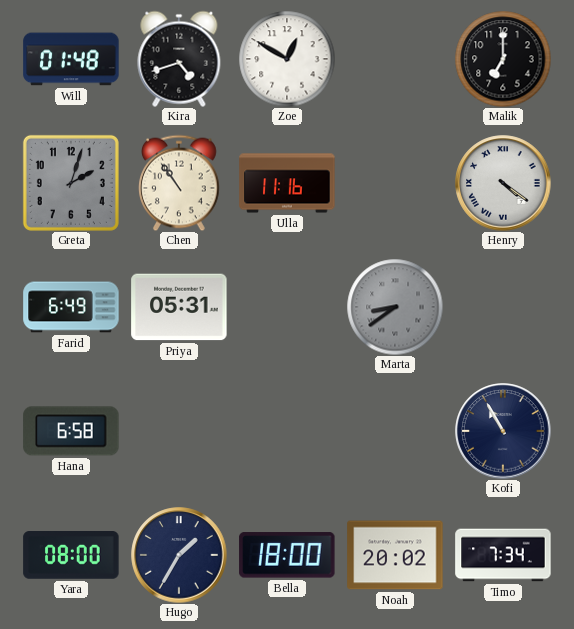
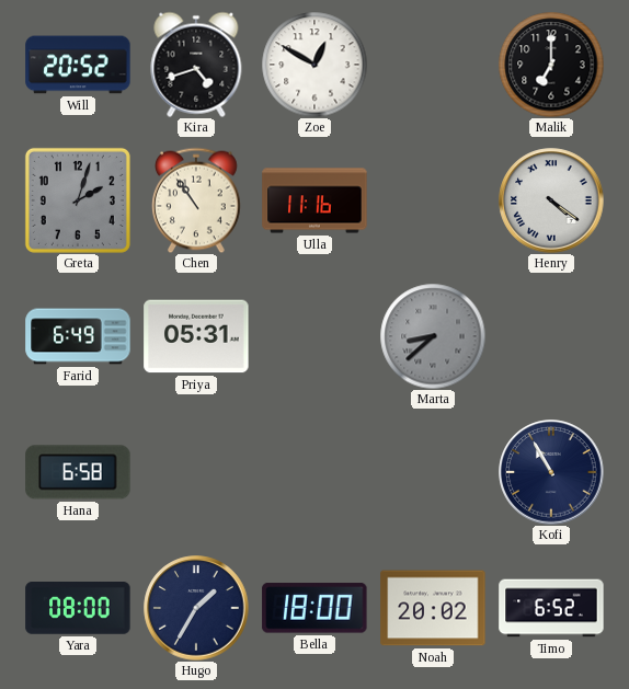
Will: 01:48 -> 20:52
Marta: 8:39 -> 8:38
Timo: 7:34 -> 6:52
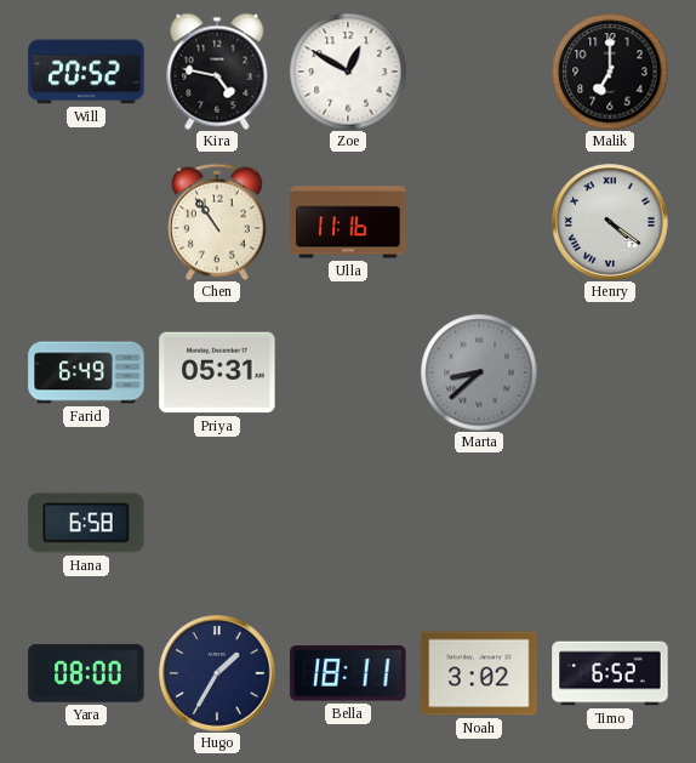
Kira: 4:42 -> 4:47
Greta: 2:03 -> none
Kofi: 10:55 -> none
Bella: 18:00 -> 18:11
Noah: 20:02 -> 3:02
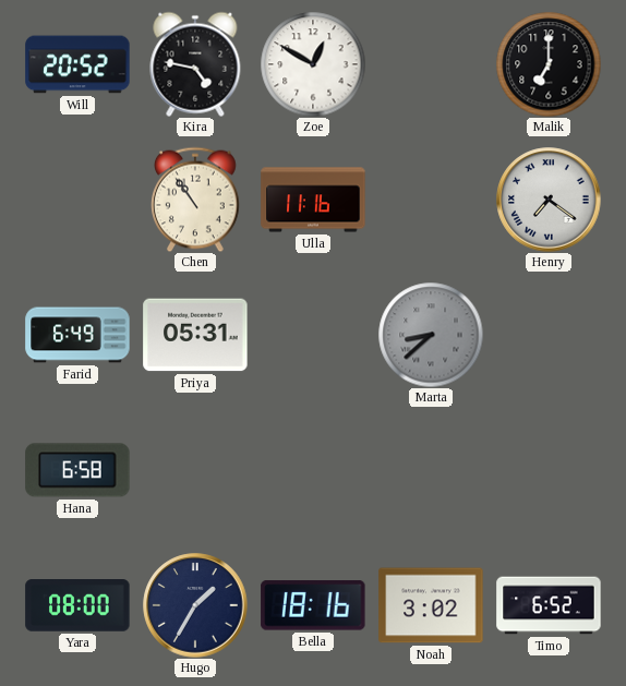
Henry: 4:21 -> 7:21
Bella: 18:11 -> 18:16
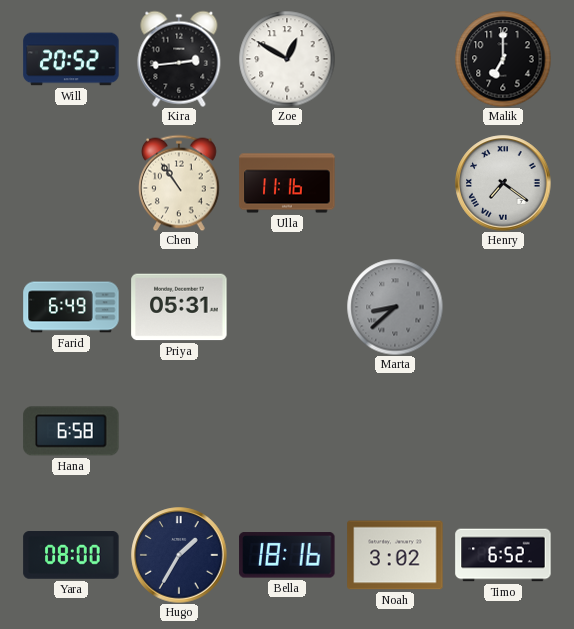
Kira: 4:47 -> 2:44
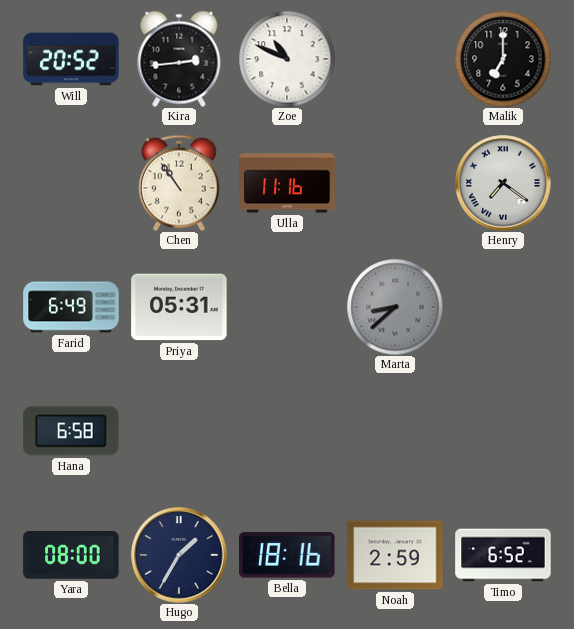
Zoe: 12:50 -> 10:49
Noah: 3:02 -> 2:59
